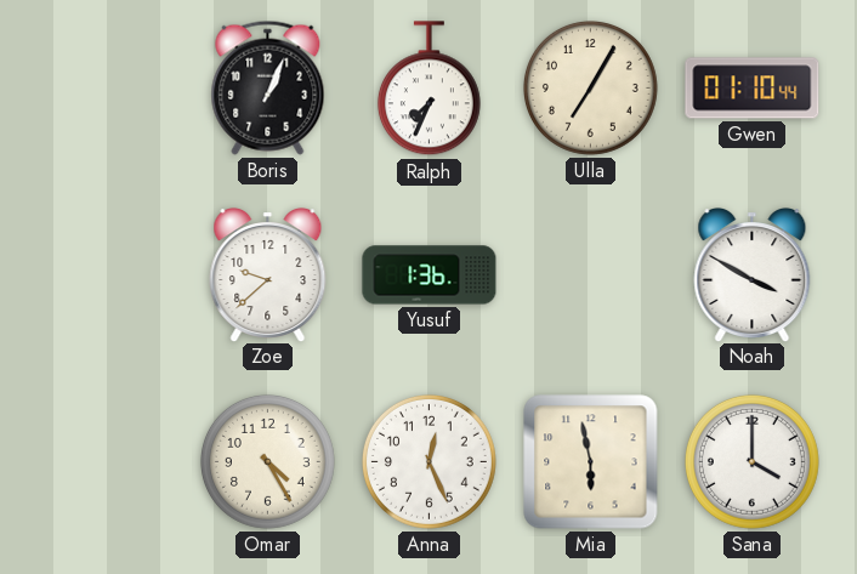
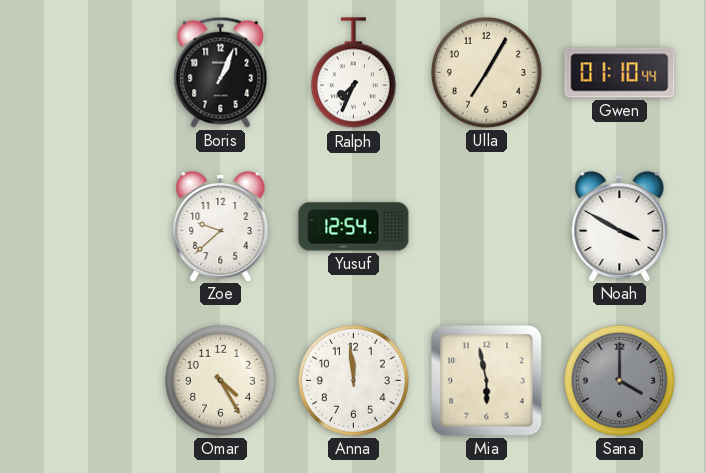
Yusuf: 1:36 -> 12:54
Anna: 12:26 -> 11:59
Sana dial: white -> grey
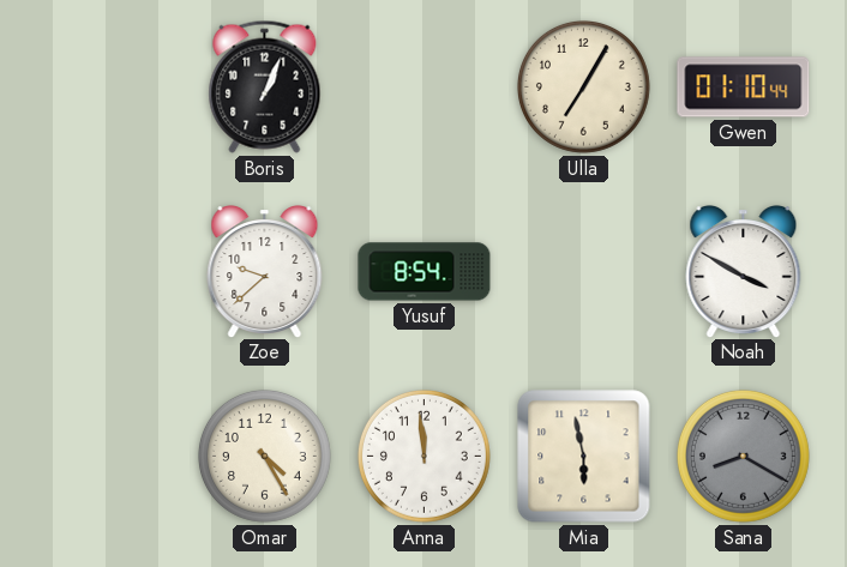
Ralph: 7:34 -> none
Yusuf: 12:54 -> 8:54
Sana: 4:00 -> 8:20
